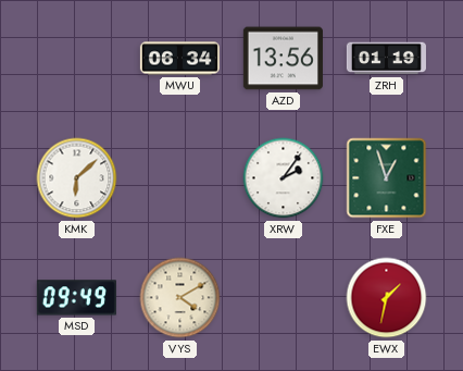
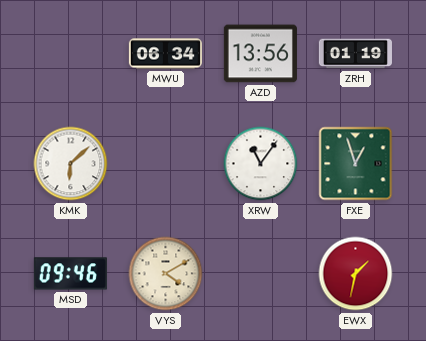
XRW: 2:06 -> 11:06
MSD: 09:49 -> 09:46
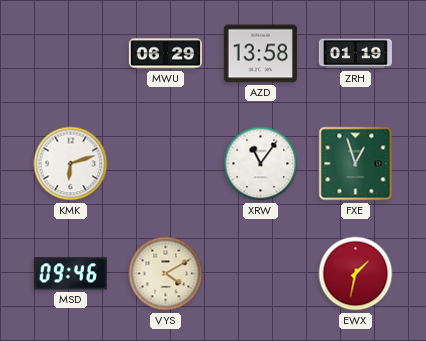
MWU: 06:34 -> 06:29
AZD: 13:56 -> 13:58
KMK: 6:08 -> 6:12
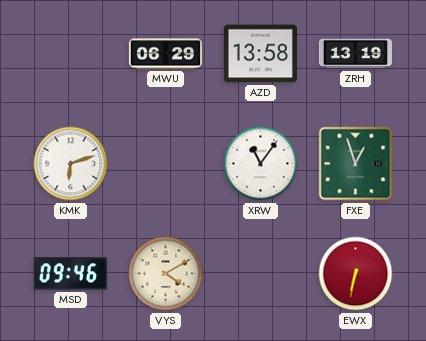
ZRH: 01:19 -> 13:19
EWX: 1:32 -> 6:32
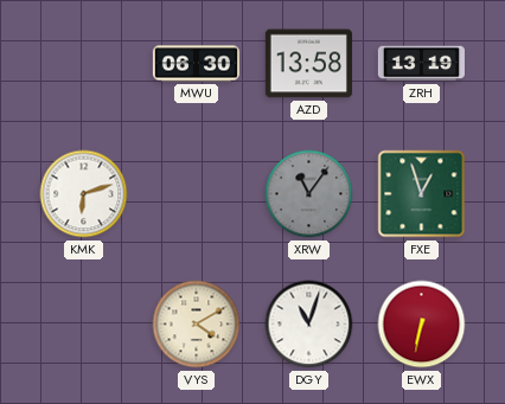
MWU: 06:29 -> 06:30
XRW dial: white -> grey
MSD: 09:46 -> none
DGY: none -> 11:03
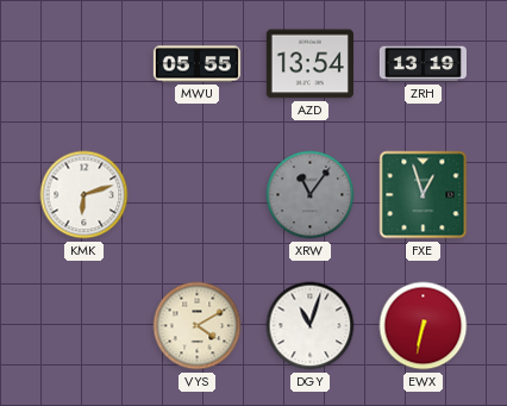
MWU: 06:30 -> 05:55
AZD: 13:58 -> 13:54
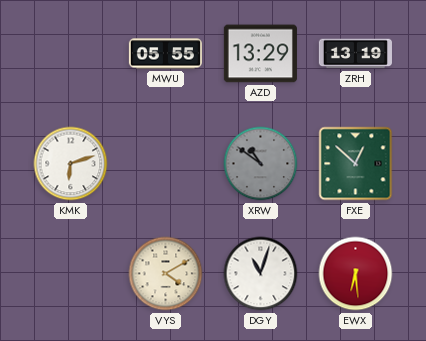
AZD: 13:54 -> 13:29
XRW: 11:06 -> 10:51
FXE: 12:57 -> 12:52
EWX: 6:32 -> 6:29
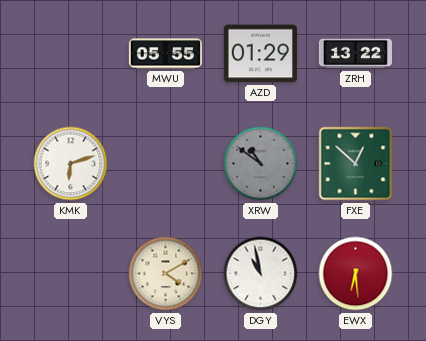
AZD: 13:29 -> 01:29
ZRH: 13:19 -> 13:22
DGY: 11:03 -> 10:58
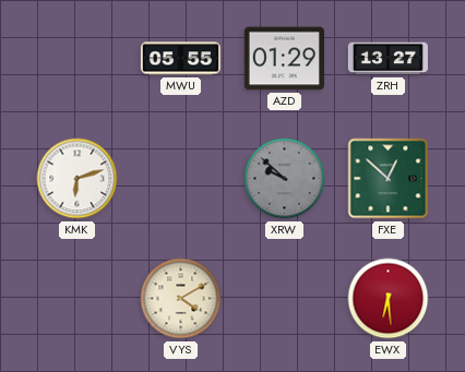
ZRH: 13:22 -> 13:27
XRW: 10:51 -> 9:52
DGY: 10:58 -> none
